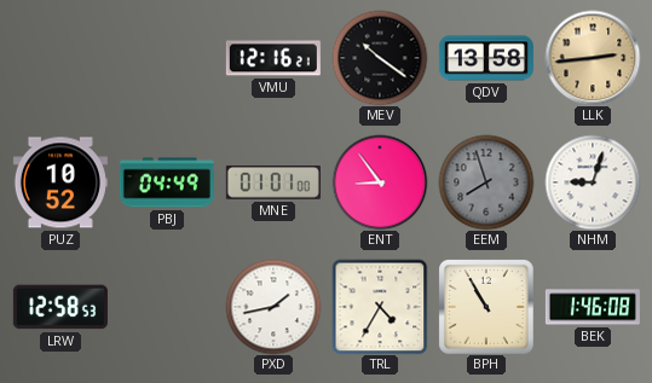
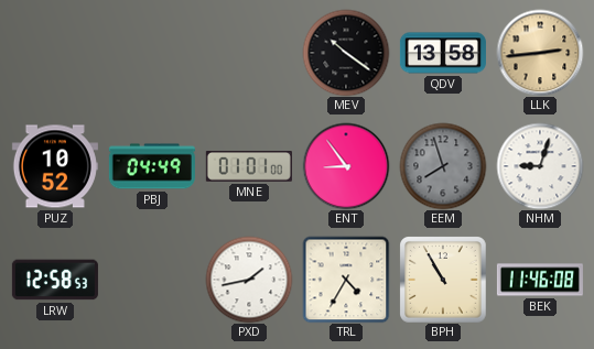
VMU: 12:16 -> none
BEK: 1:46 -> 11:46
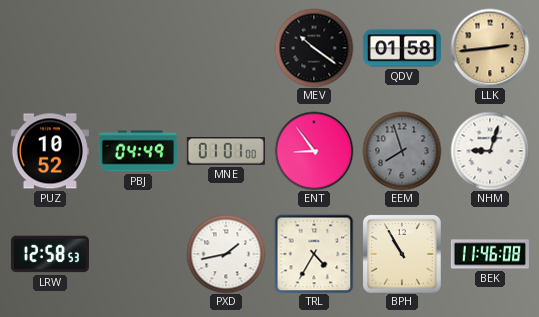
QDV: 13:58 -> 01:58
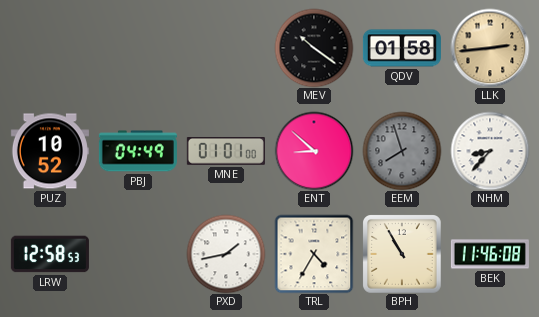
ENT: 8:54 -> 8:52
NHM: 9:03 -> 8:37
